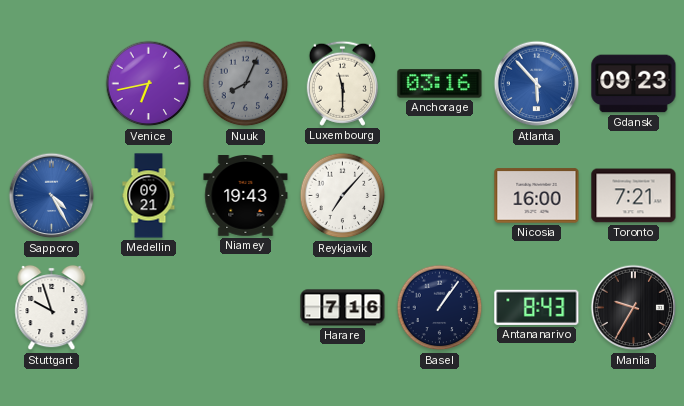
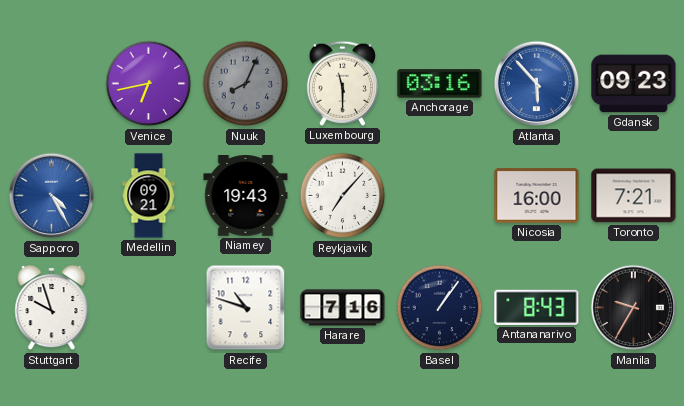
Recife: none -> 10:48
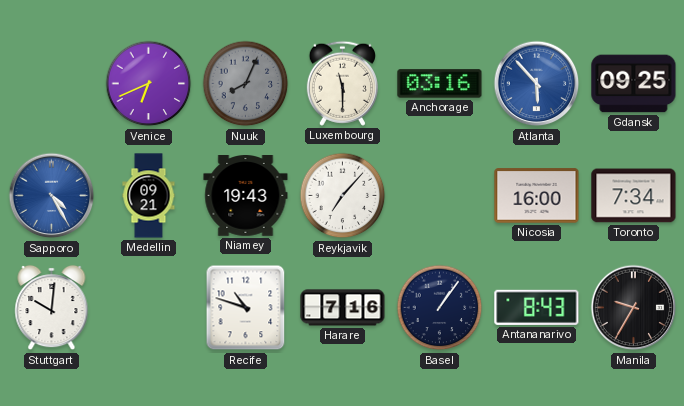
Venice: 6:43 -> 6:41
Gdansk: 09:23 -> 09:25
Toronto: 7:21 -> 7:34
Stuttgart: 9:57 -> 10:01
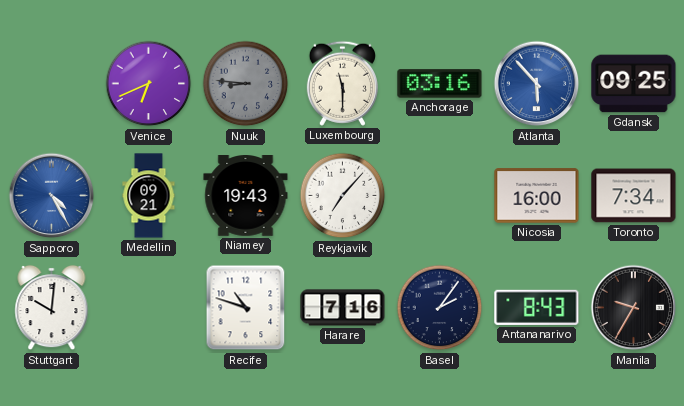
Nuuk: 8:04 -> 8:46
Basel: 1:06 -> 2:06
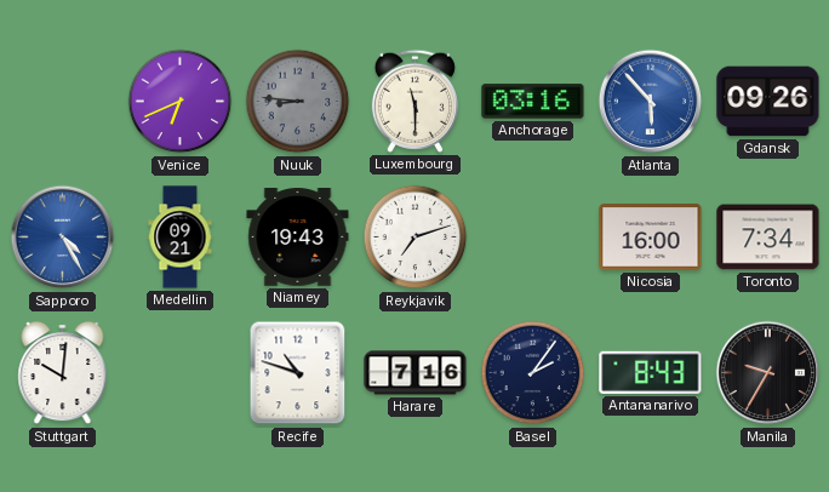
Gdansk: 09:25 -> 09:26
Reykjavik: 7:07 -> 7:12
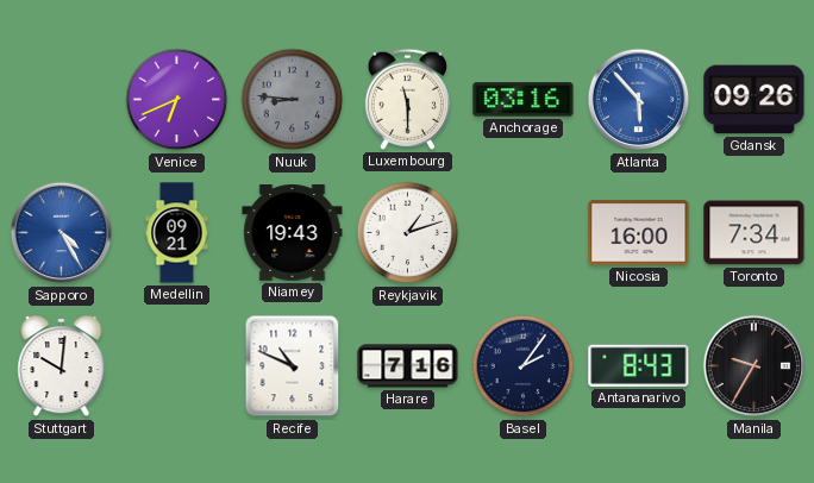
Reykjavik: 7:12 -> 1:12
Recife: 10:48 -> 10:49
